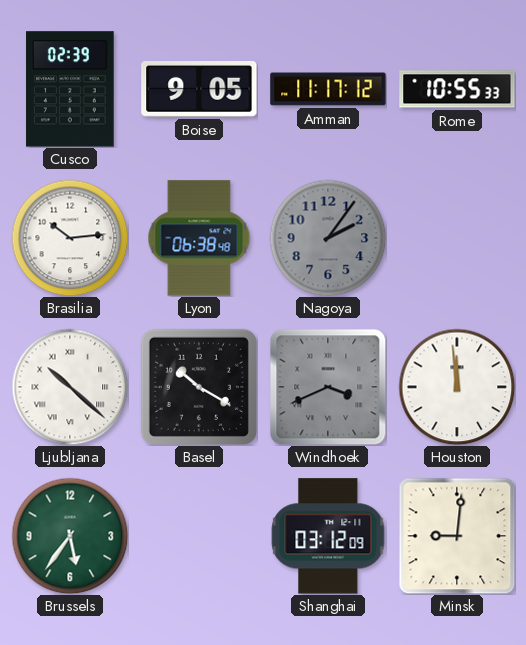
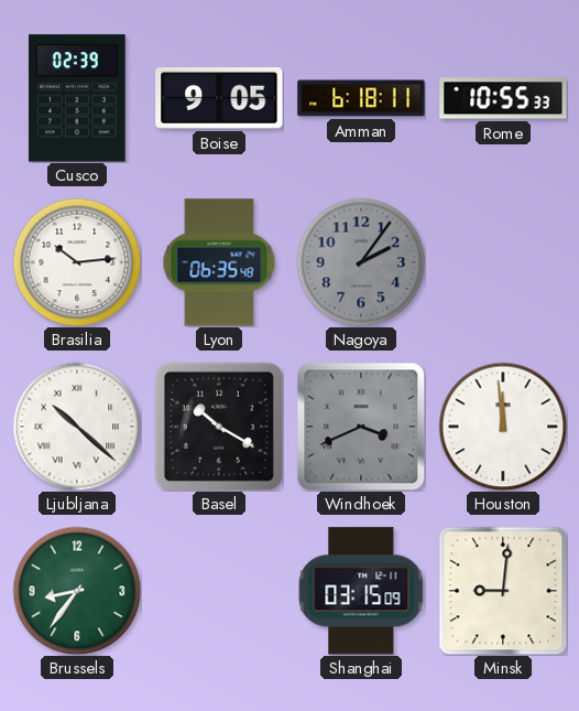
Amman: 11:17 -> 6:18
Lyon: 06:38 -> 06:35
Brussels: 5:36 -> 8:36
Shanghai: 03:12 -> 03:15
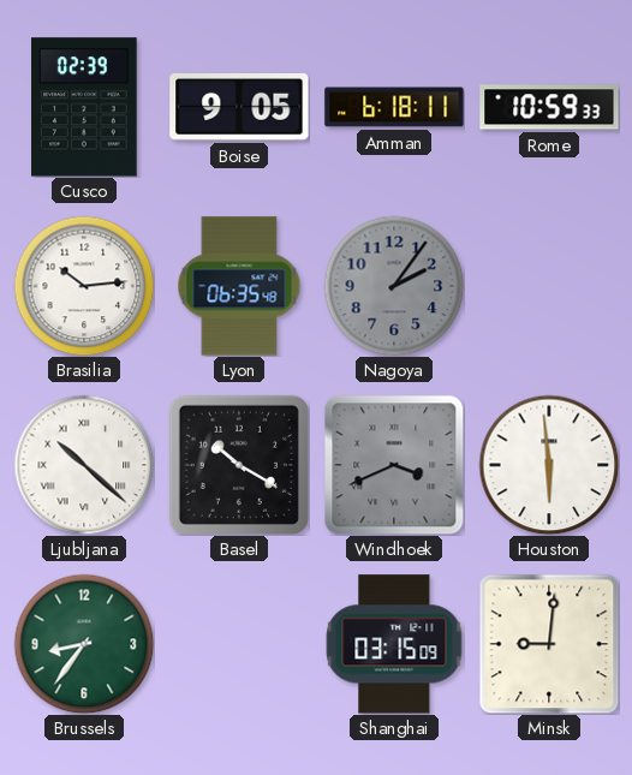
Rome: 10:55 -> 10:59
Houston: 11:59 -> 5:59
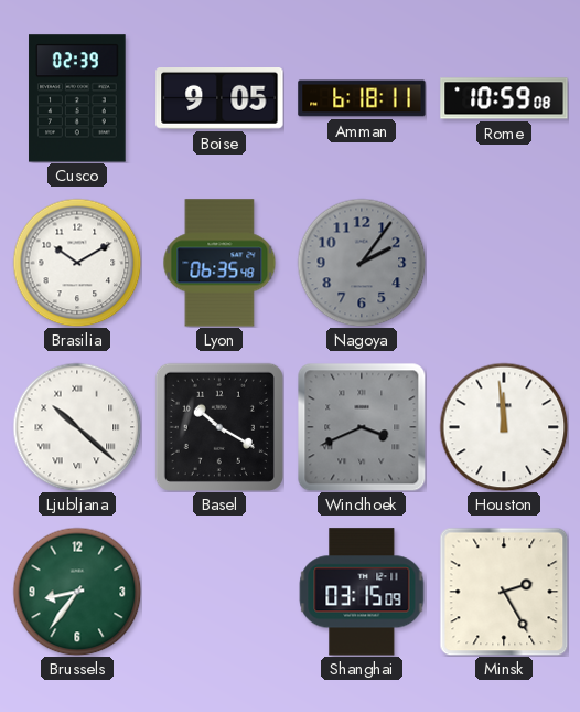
Rome: 10:59:33 -> 10:59:08
Brasilia: 10:14 -> 10:10
Houston: 5:59 -> 11:59
Minsk: 9:01 -> 2:25
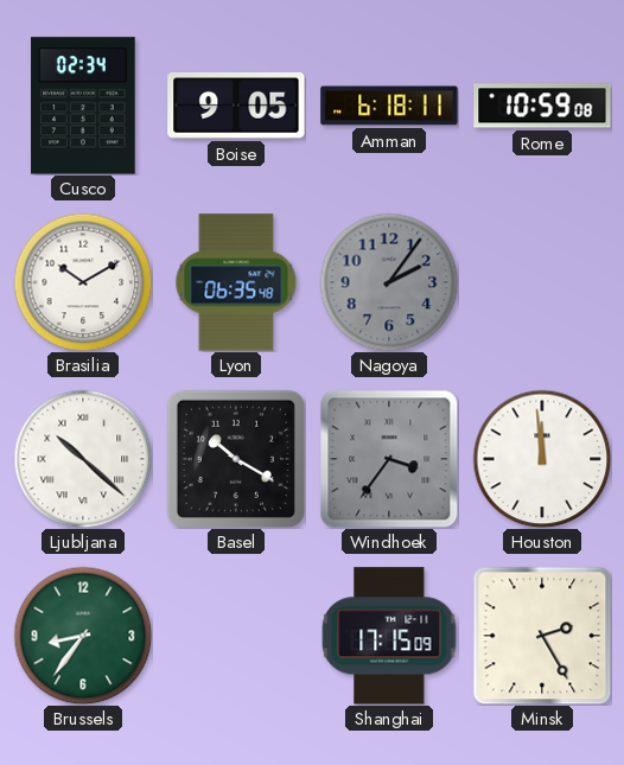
Cusco: 02:39 -> 02:34
Windhoek: 3:41 -> 3:36
Shanghai: 03:15 -> 17:15
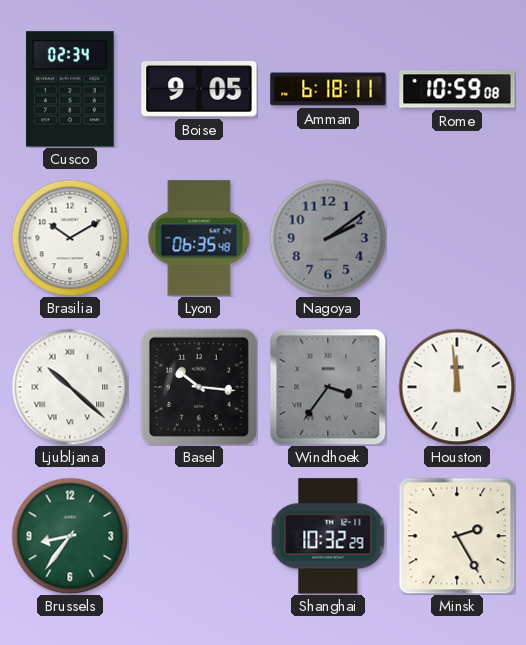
Nagoya: 2:06 -> 2:09
Basel: 10:20 -> 10:16
Shanghai: 17:15 -> 10:32
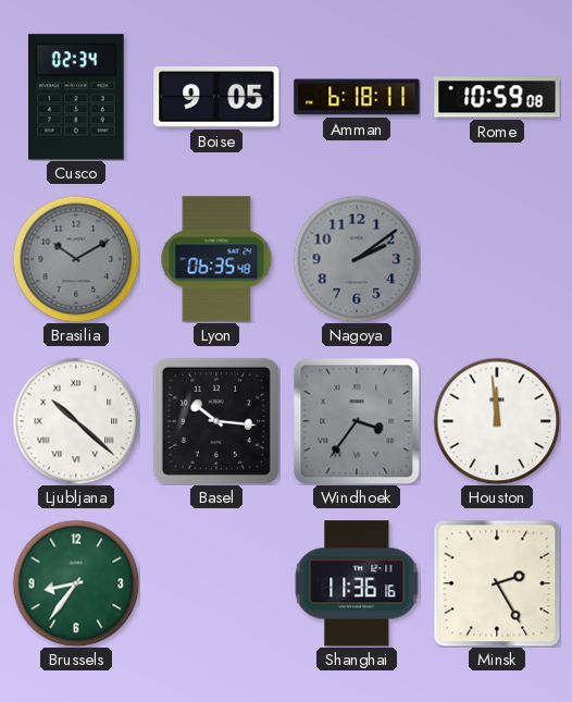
Brasilia dial: white -> grey
Shanghai: 10:32 -> 11:36
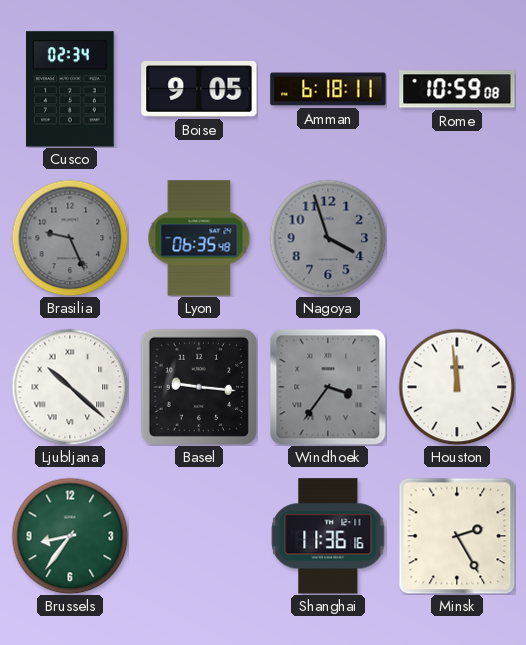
Brasilia: 10:10 -> 9:26
Nagoya: 2:09 -> 3:57
Basel: 10:16 -> 9:16
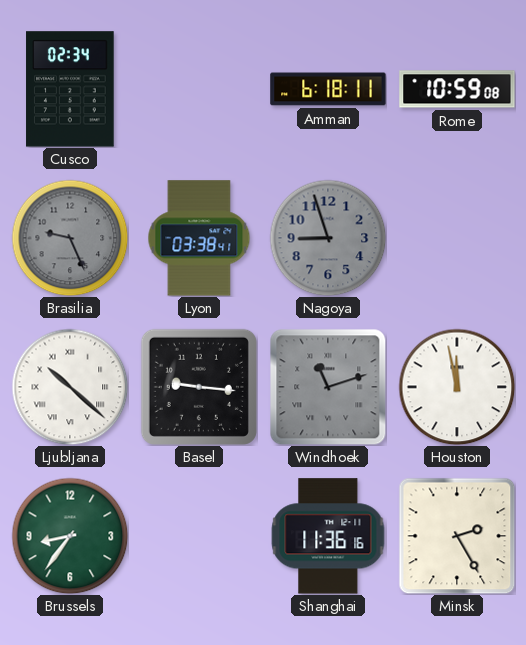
Boise: 9:05 -> none
Lyon: 06:35 -> 03:38
Nagoya: 3:57 -> 8:57
Windhoek: 3:36 -> 11:12
Houston: 11:59 -> 11:58
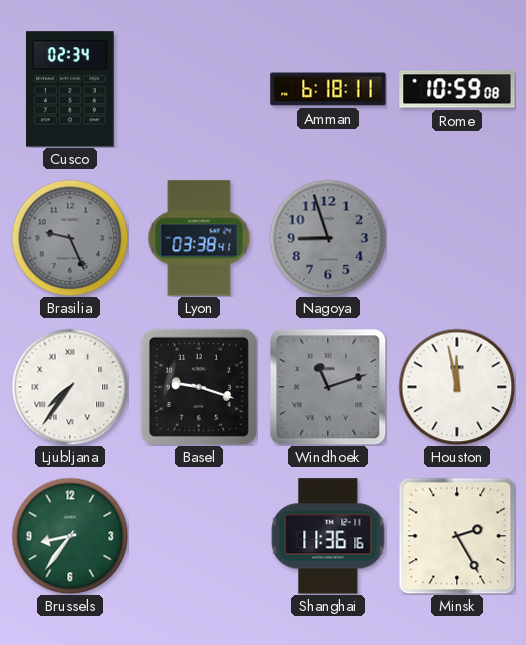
Ljubljana: 10:22 -> 7:36
Basel: 9:16 -> 9:18
